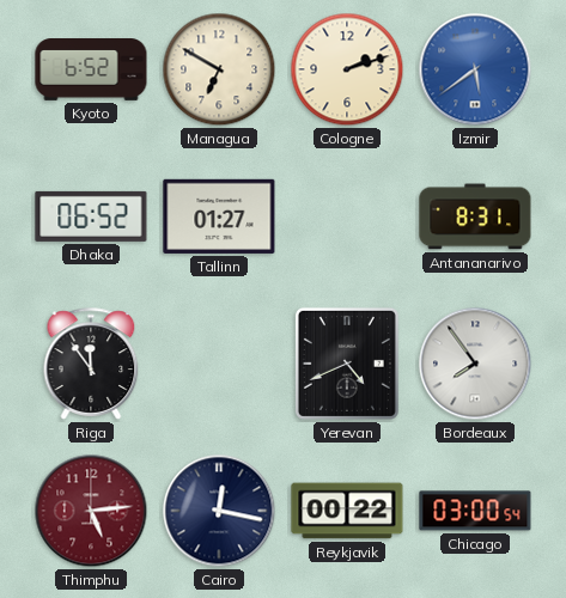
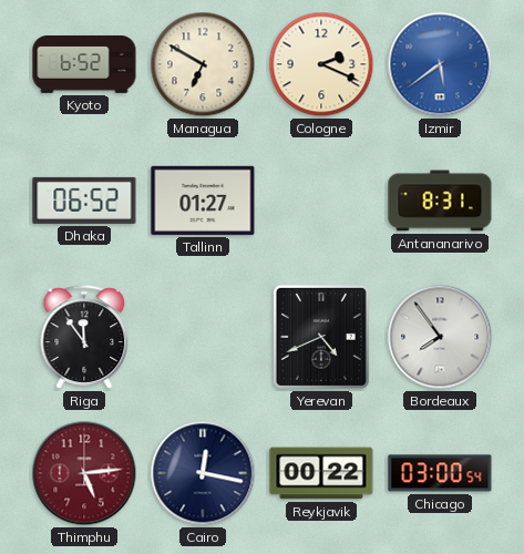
Cologne: 2:12 -> 2:19
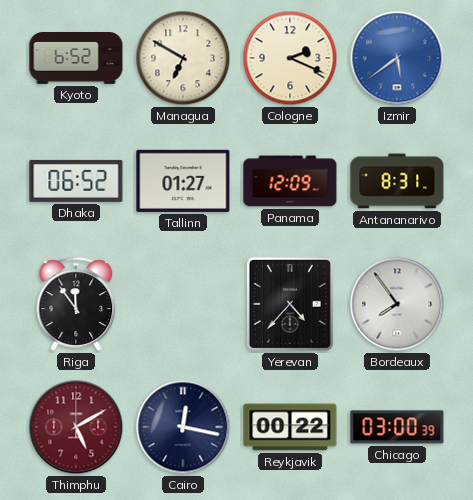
Panama: none -> 12:09
Yerevan: 4:41 -> 4:37
Thimphu: 5:14 -> 5:10
Chicago: 03:00:54 -> 03:00:39
